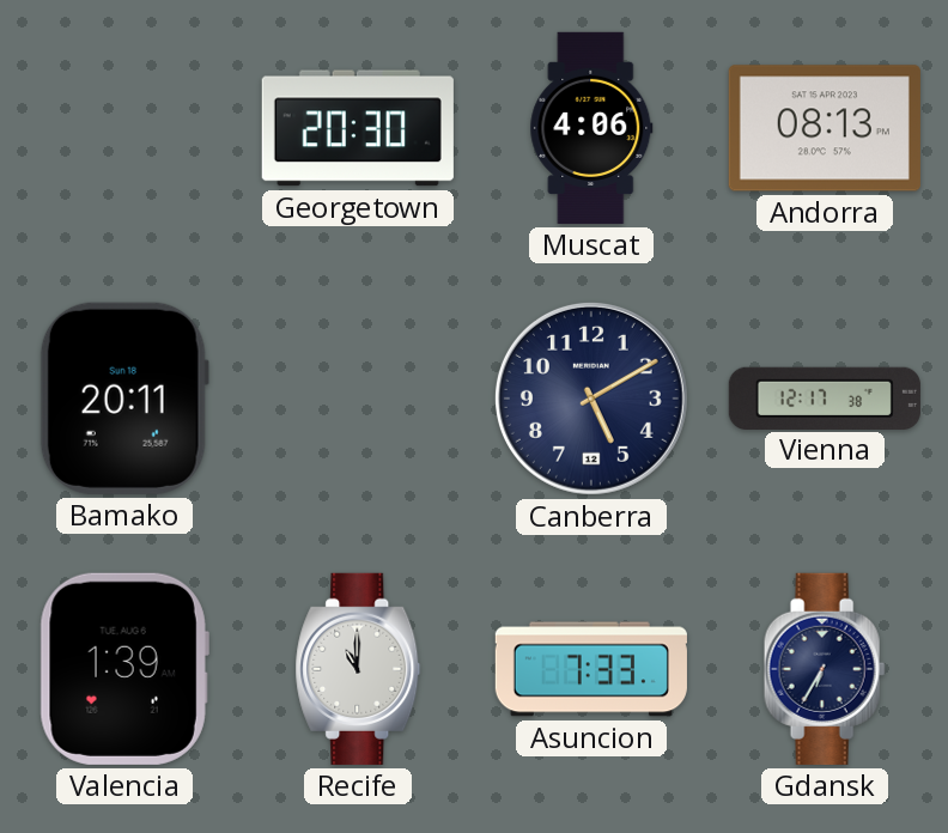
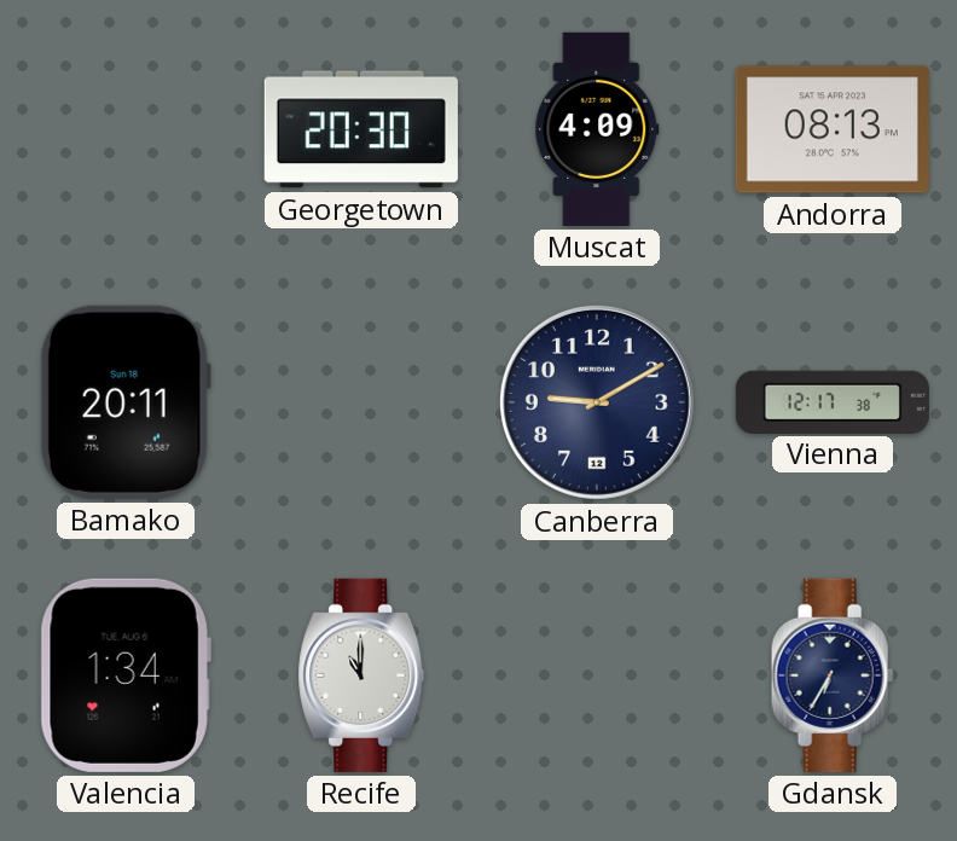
Muscat: 4:06 -> 4:09
Canberra: 5:10 -> 9:10
Valencia: 1:39 -> 1:34
Asuncion: 7:33 -> none
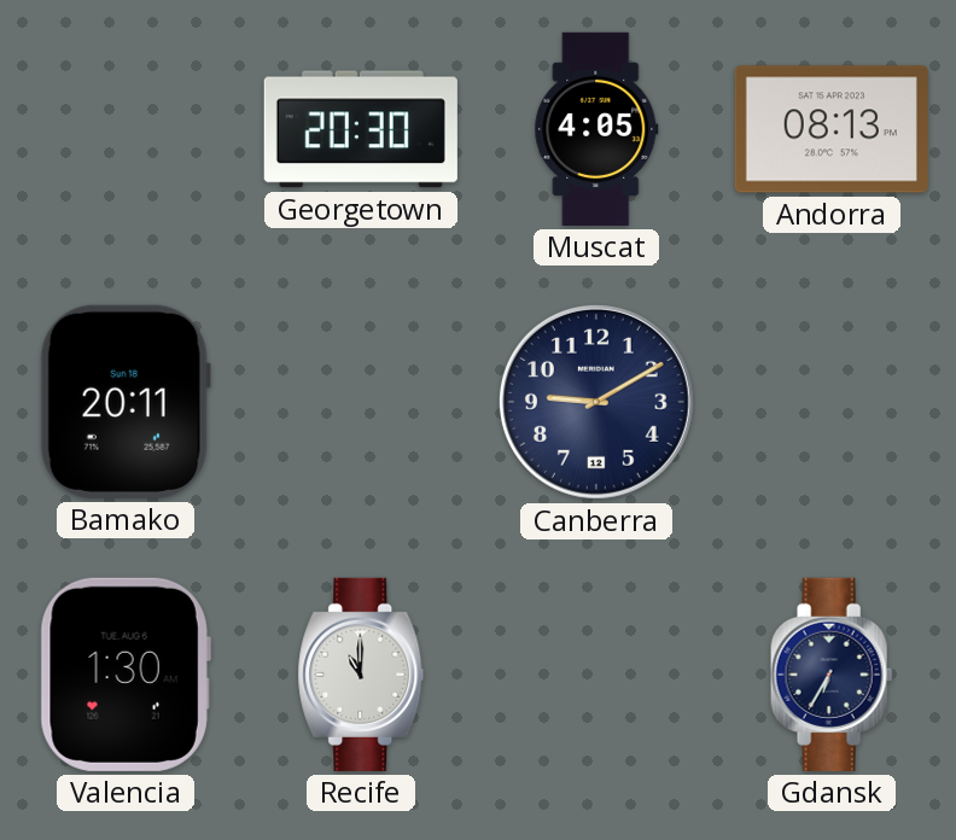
Muscat: 4:09 -> 4:05
Vienna: 12:17 -> none
Valencia: 1:34 -> 1:30
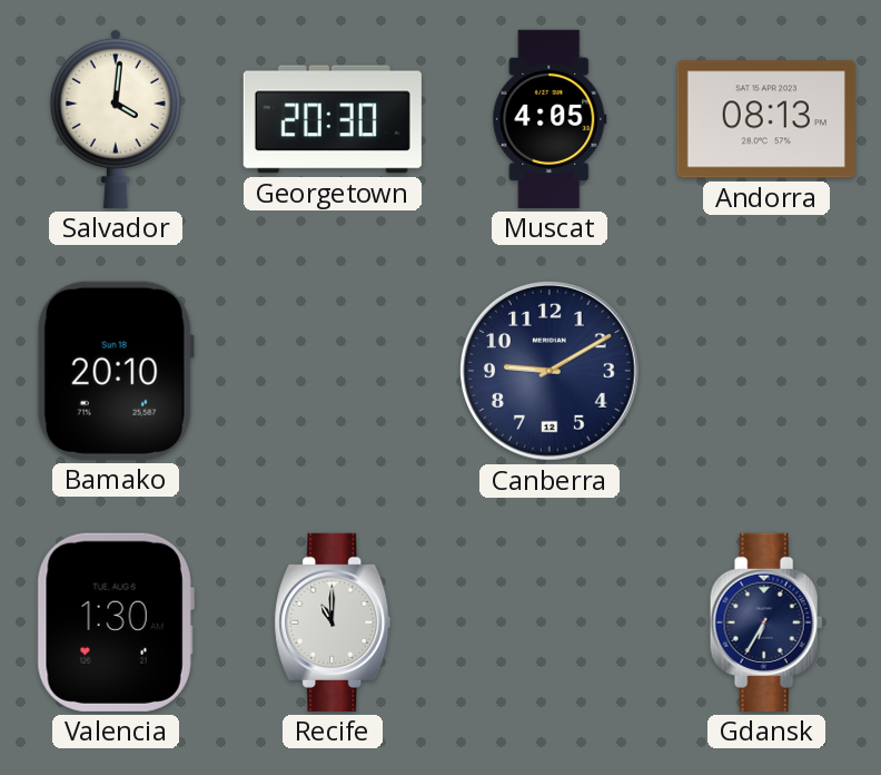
Salvador: none -> 4:01
Bamako: 20:11 -> 20:10
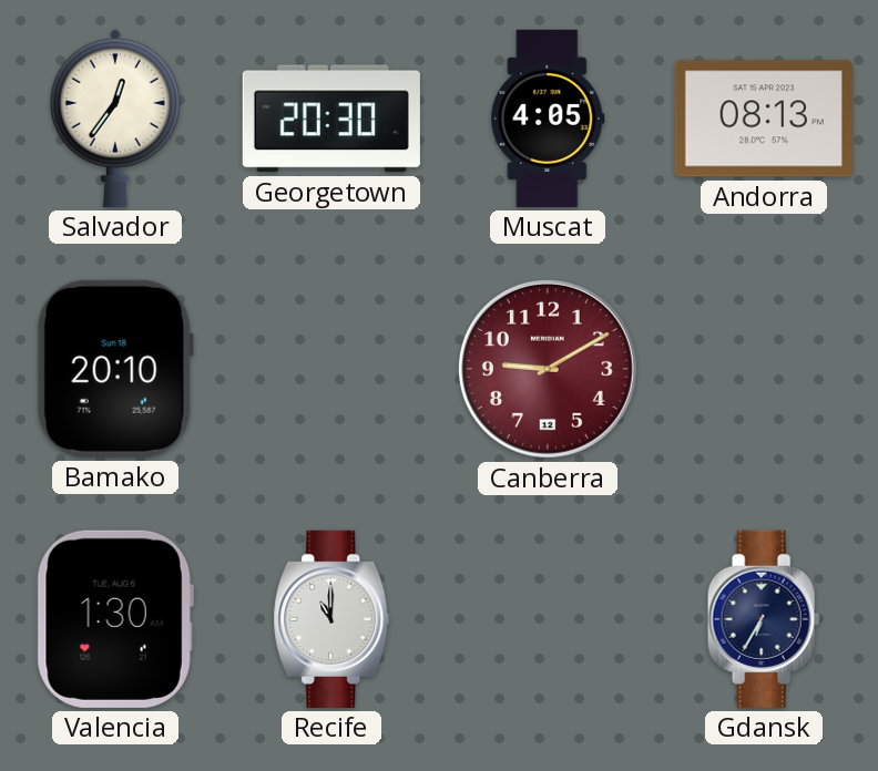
Salvador: 4:01 -> 12:36
Canberra dial: navy -> burgundy
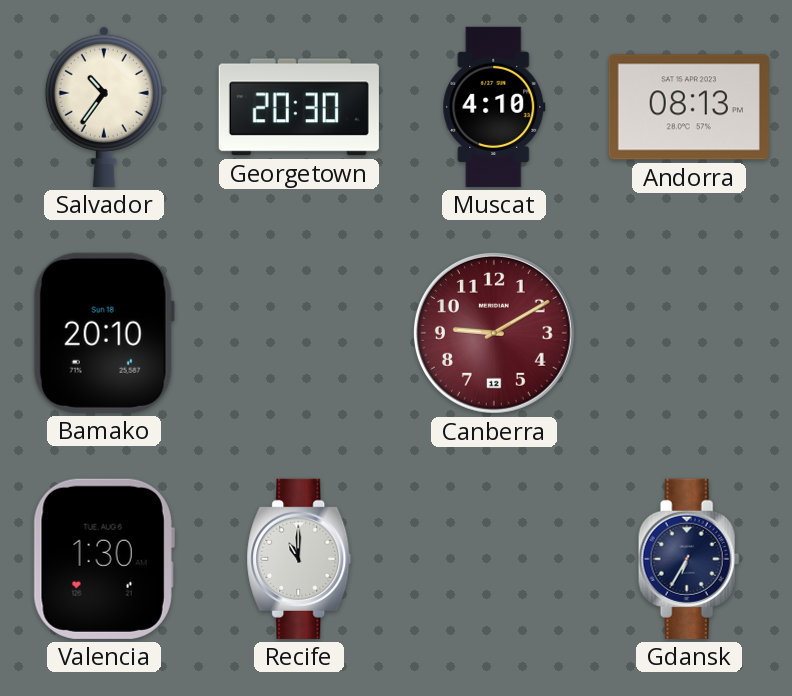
Salvador: 12:36 -> 10:36
Muscat: 4:05 -> 4:10
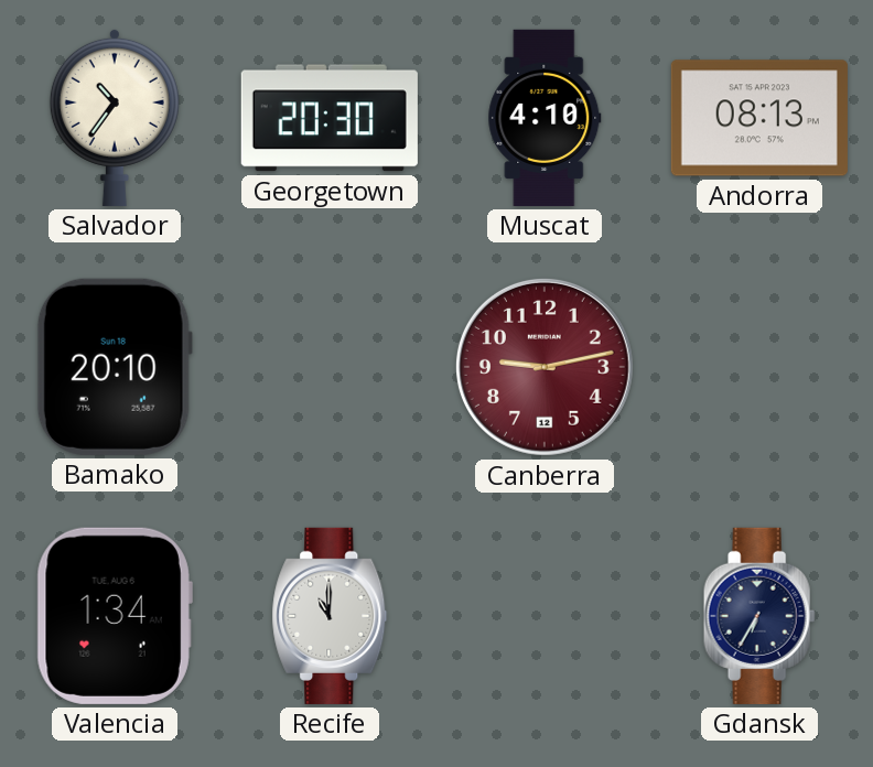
Canberra: 9:10 -> 9:13
Valencia: 1:30 -> 1:34
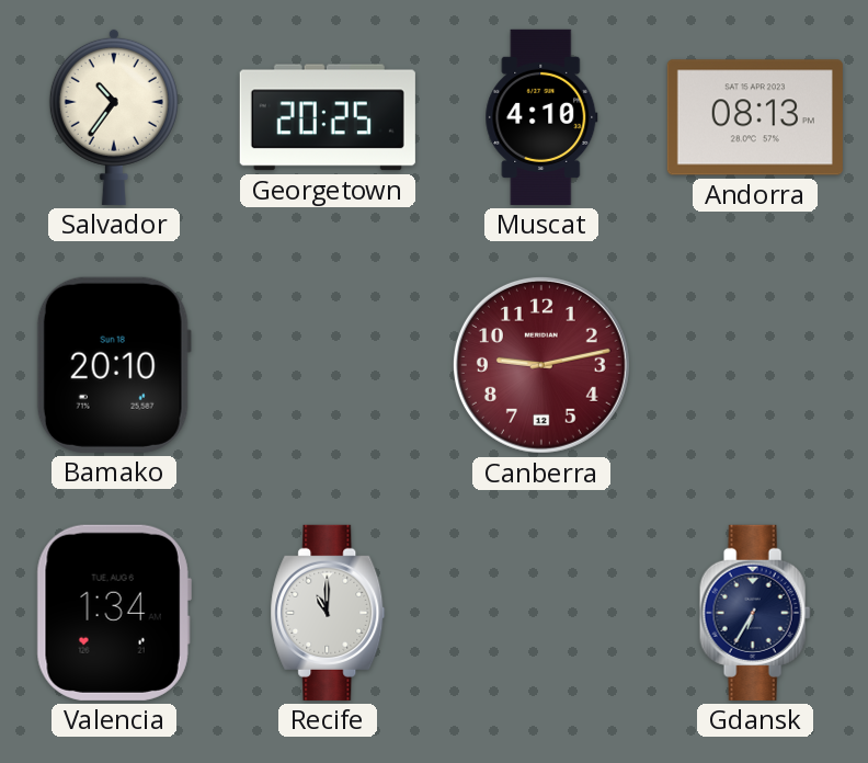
Georgetown: 20:30 -> 20:25
